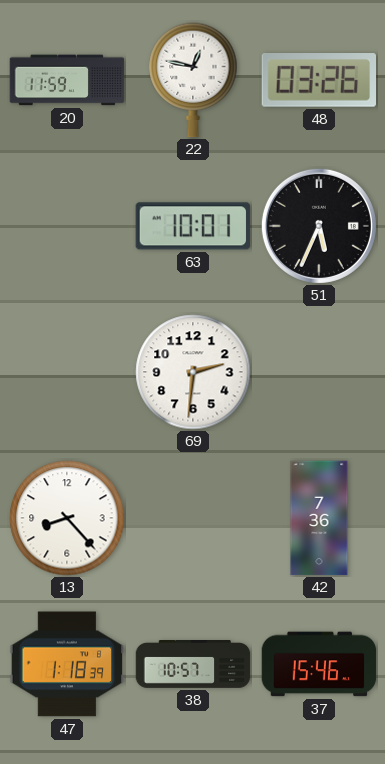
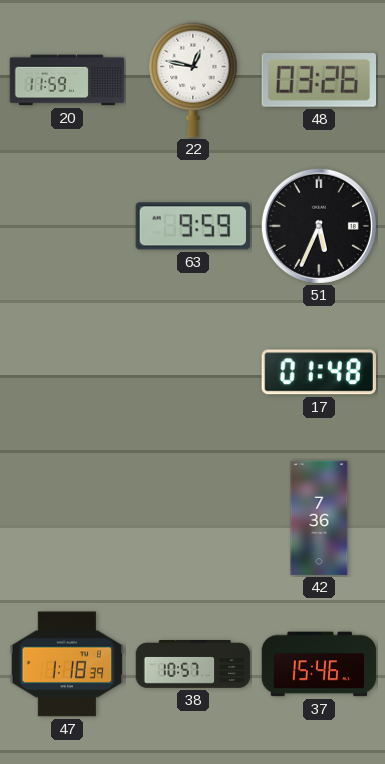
63: 10:01 -> 9:59
69: 2:31 -> none
17: none -> 01:48
13: 8:23 -> none
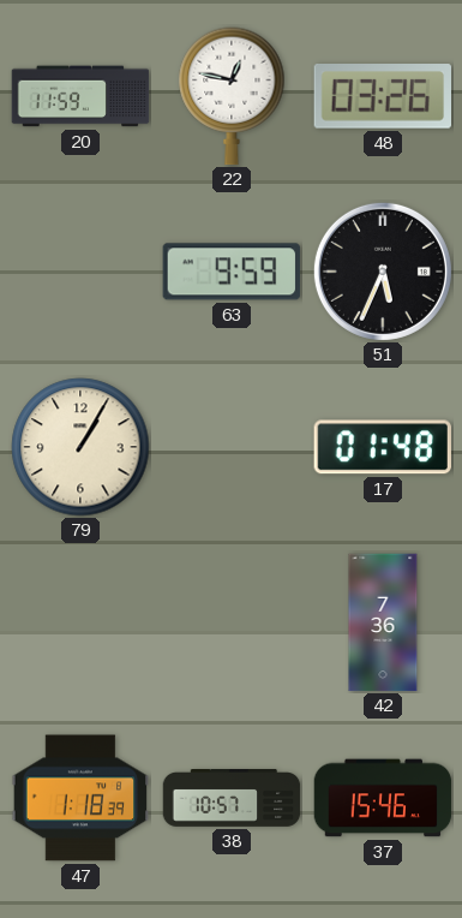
79: none -> 1:05
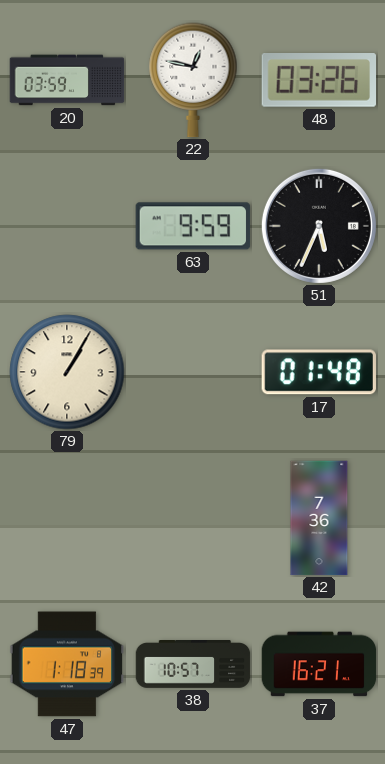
20: 11:59 -> 03:59
37: 15:46 -> 16:21
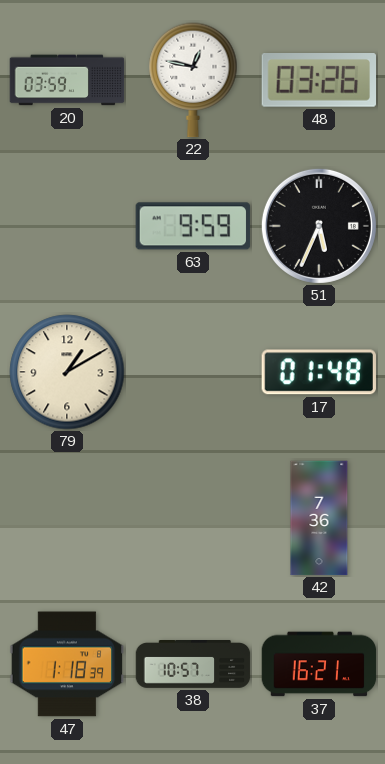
79: 1:05 -> 1:10
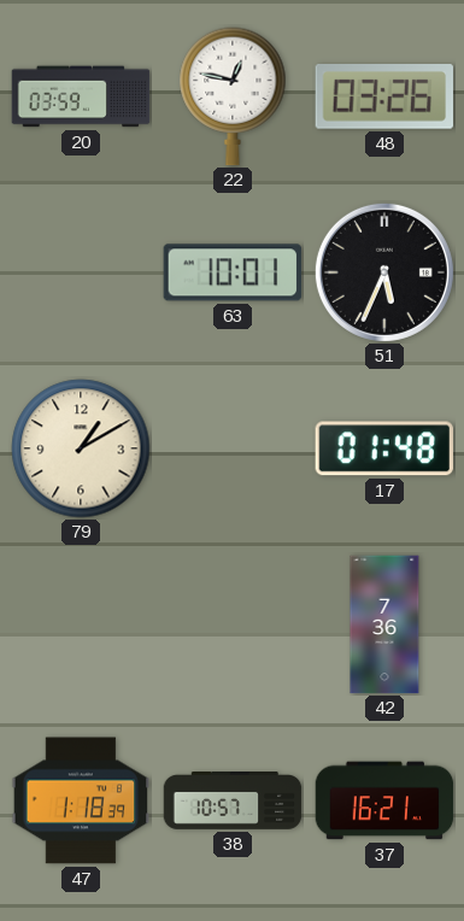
63: 9:59 -> 10:01
